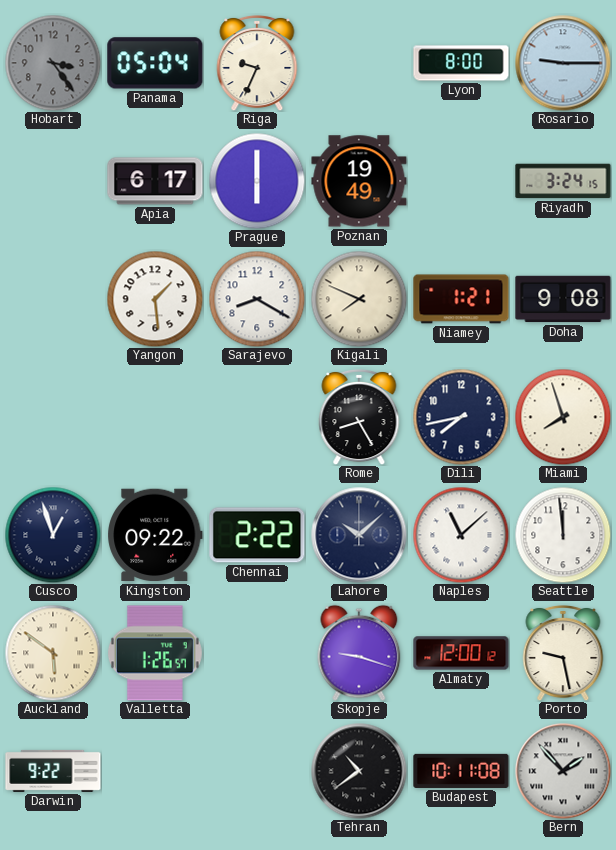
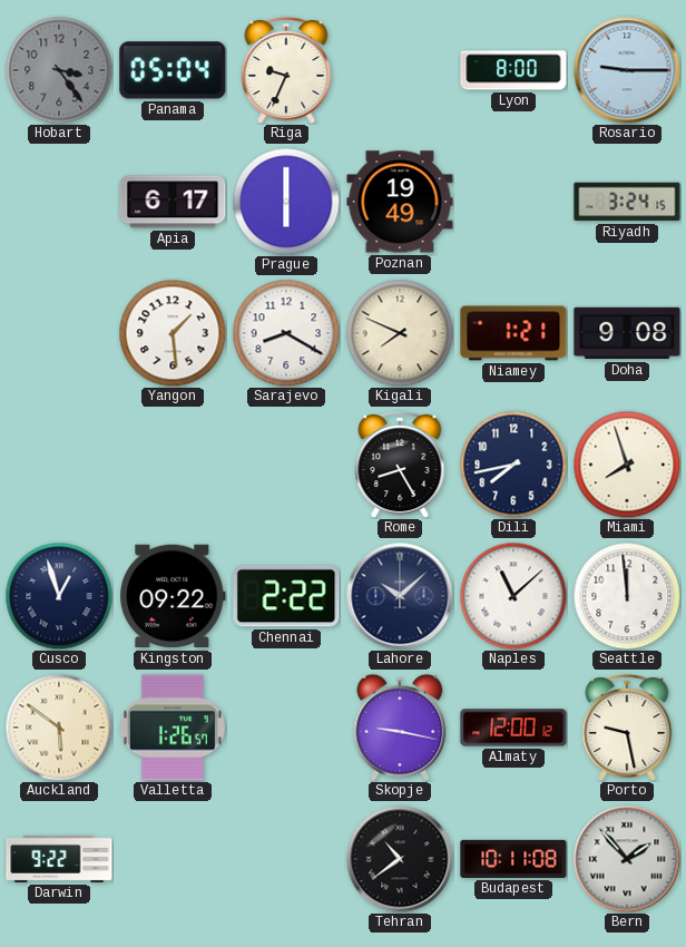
Skopje: 9:18 -> 9:17
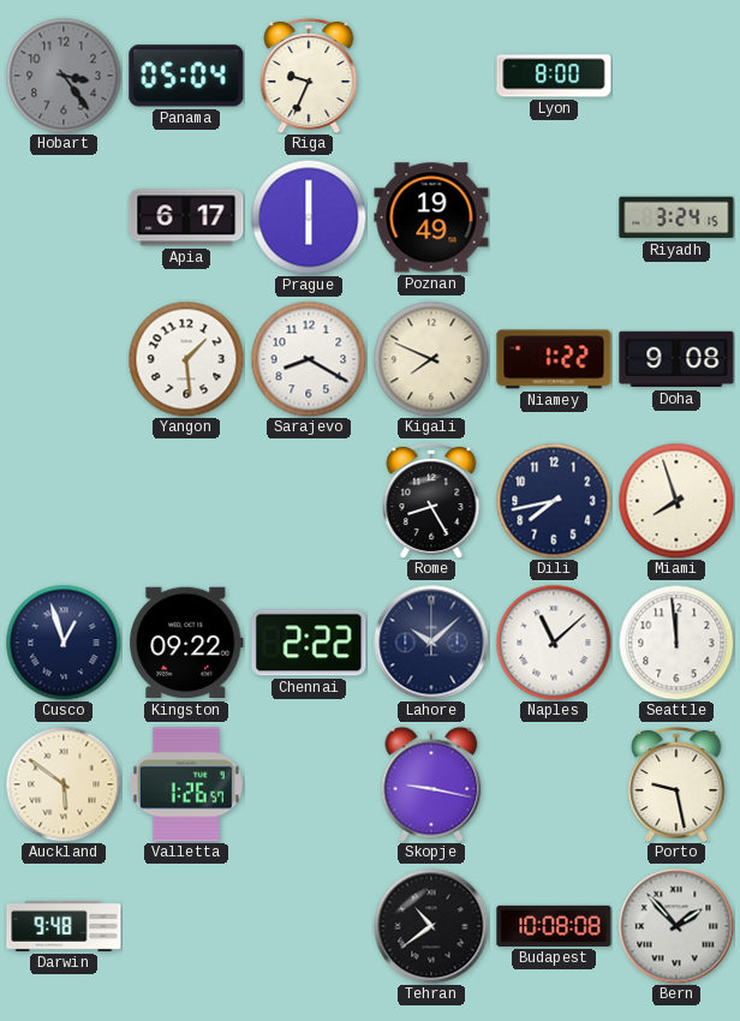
Rosario: 9:15 -> none
Niamey: 1:21 -> 1:22
Almaty: 12:00 -> none
Darwin: 9:22 -> 9:48
Budapest: 10:11 -> 10:08
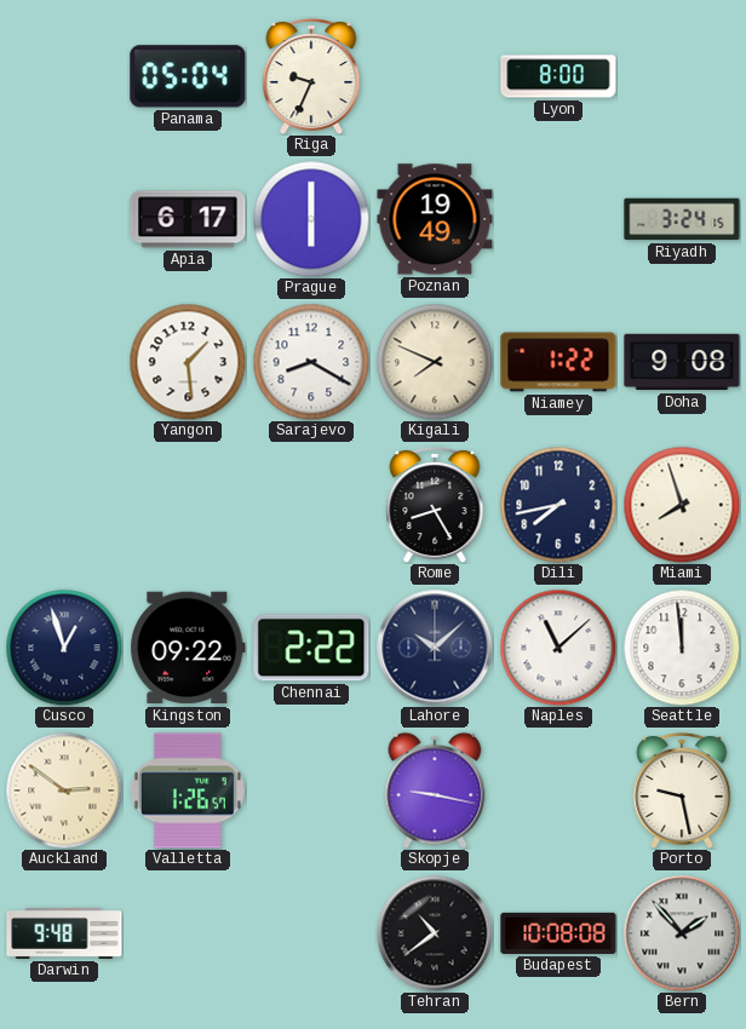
Hobart: 3:24 -> none
Auckland: 5:51 -> 2:51
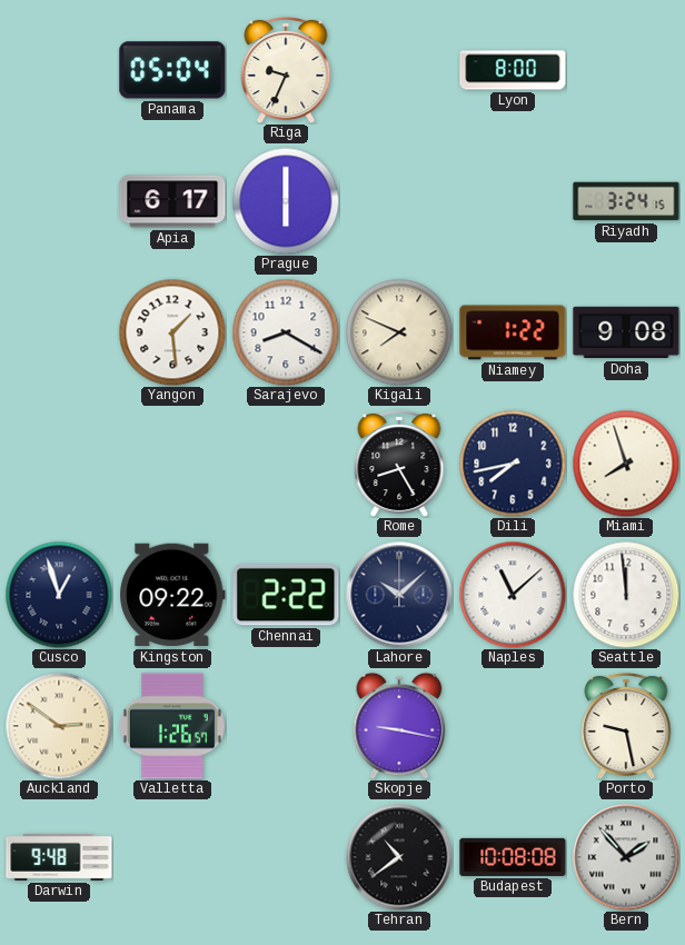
Poznan: 19:49 -> none
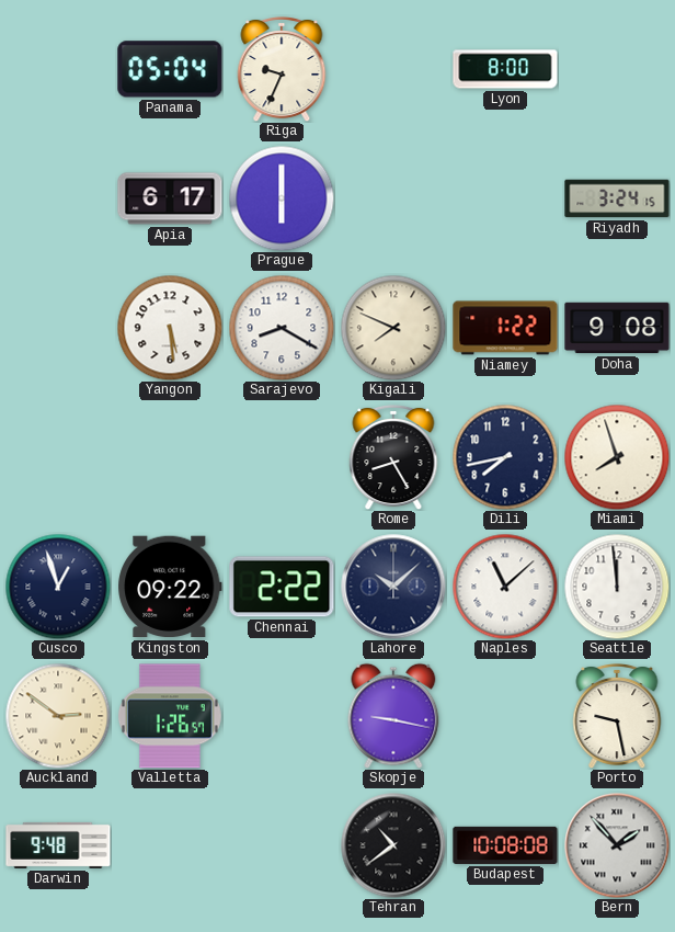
Yangon: 1:29 -> 5:29
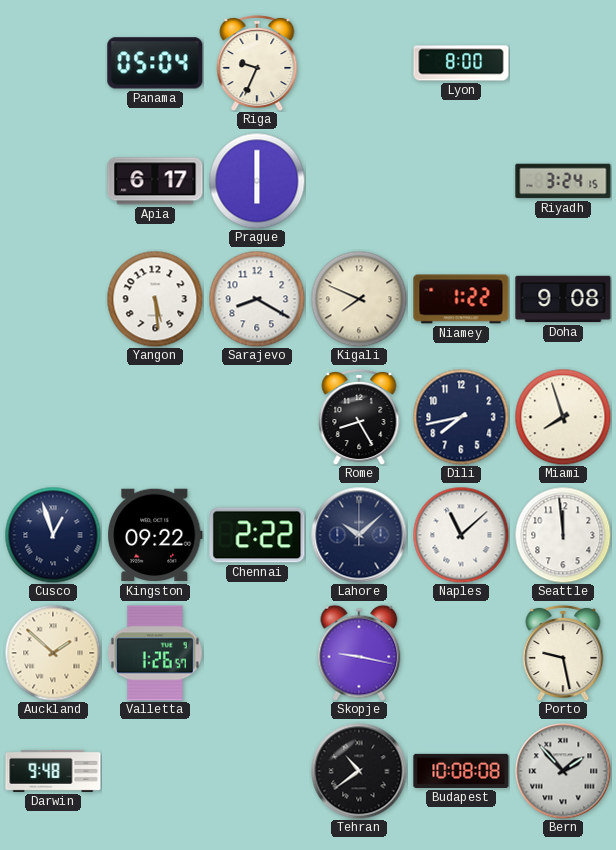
Auckland: 2:51 -> 1:52
